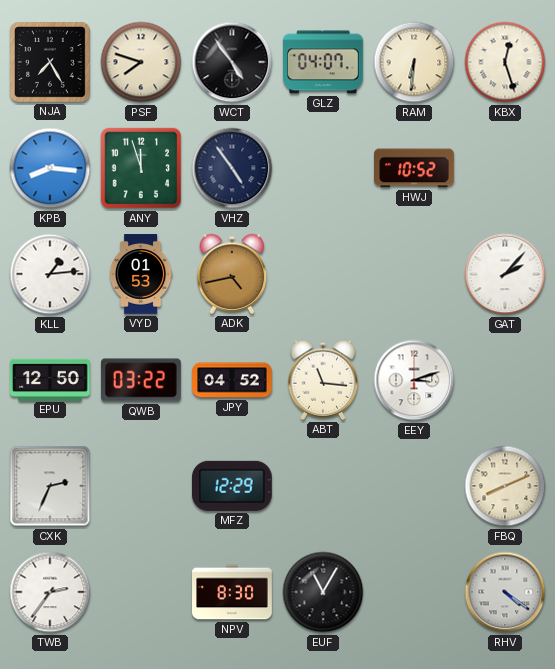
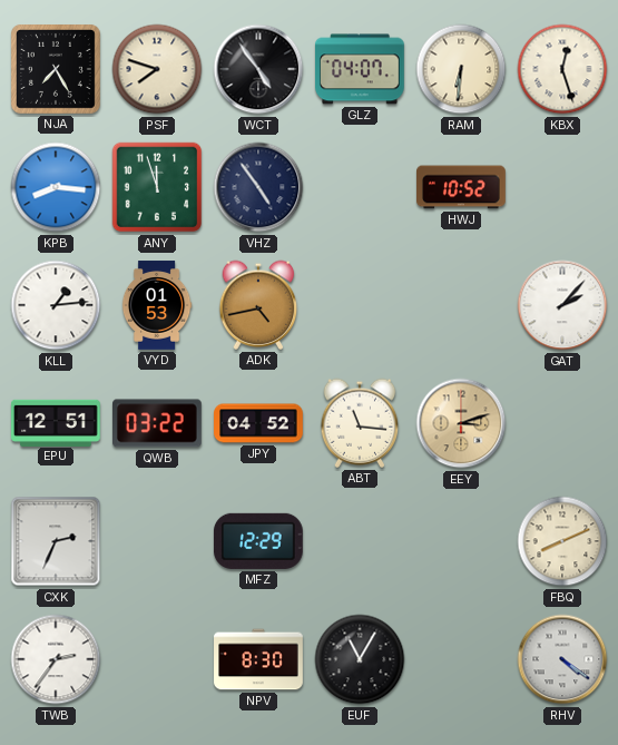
EPU: 12:50 -> 12:51
EEY dial: white -> champagne
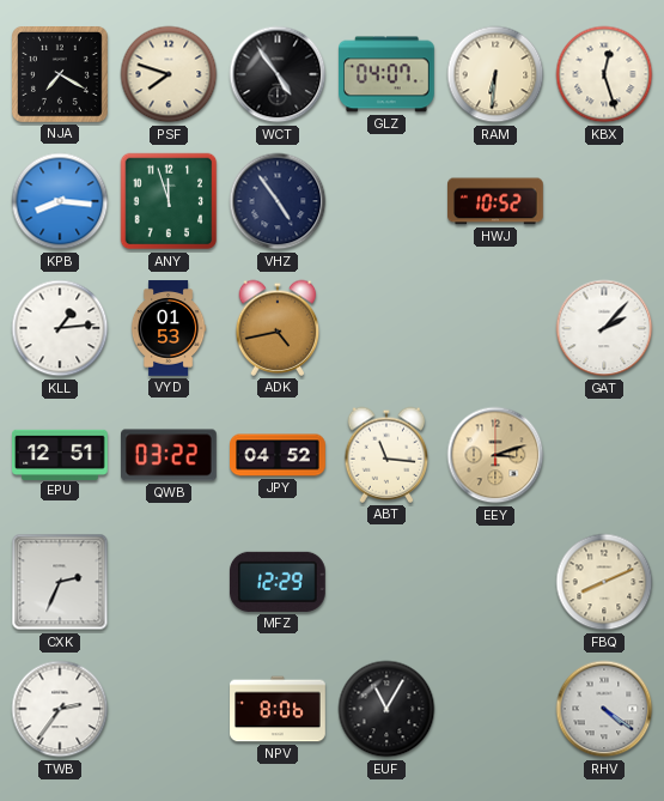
NJA: 7:25 -> 7:20
NPV: 8:30 -> 8:06
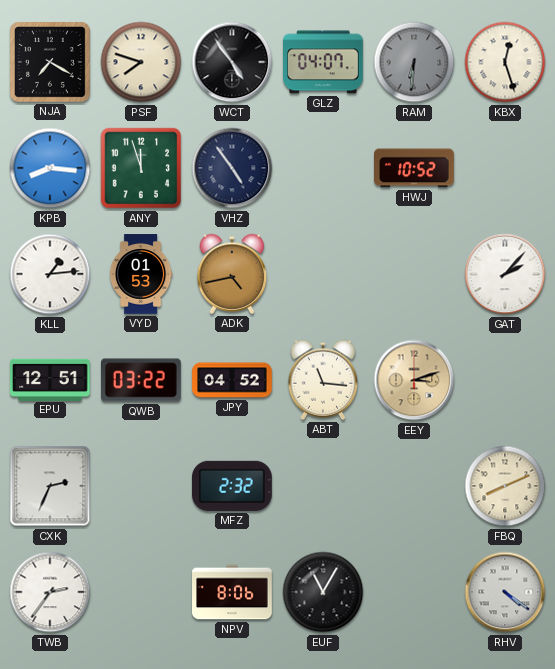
RAM dial: cream -> grey
MFZ: 12:29 -> 2:32
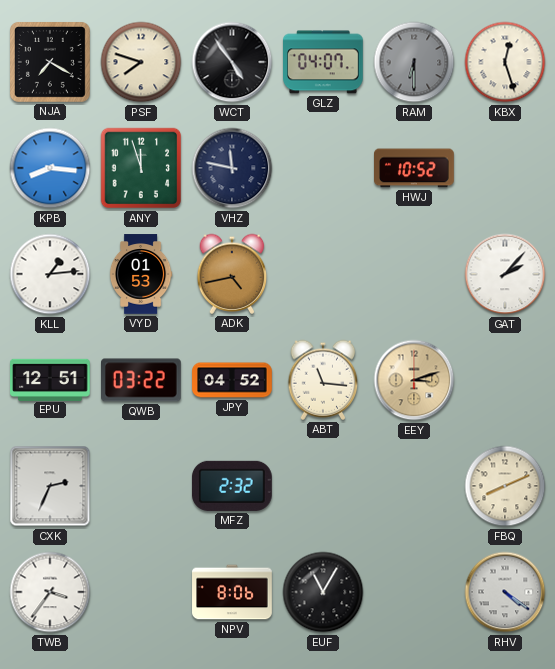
RAM: 6:31 -> 6:30
VHZ: 4:54 -> 11:47
TWB: 2:36 -> 3:36
